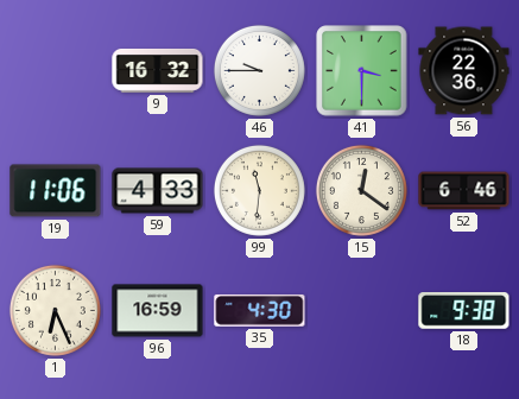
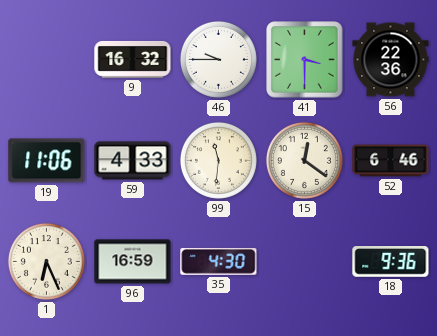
18: 9:38 -> 9:36
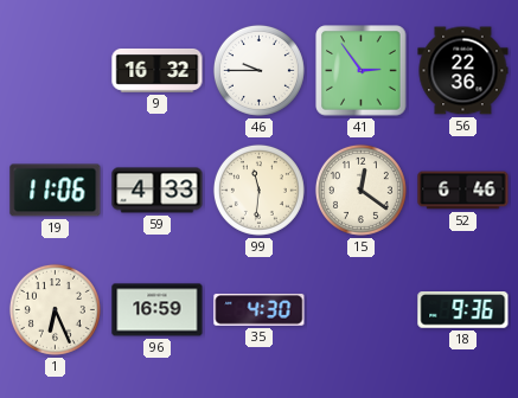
41: 3:30 -> 2:54
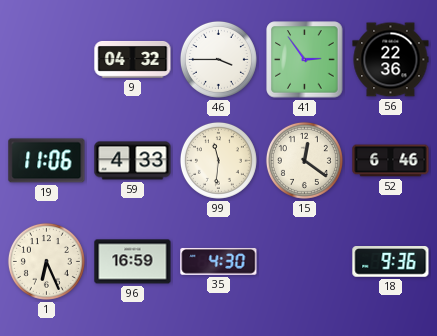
9: 16:32 -> 04:32
46: 9:45 -> 3:45
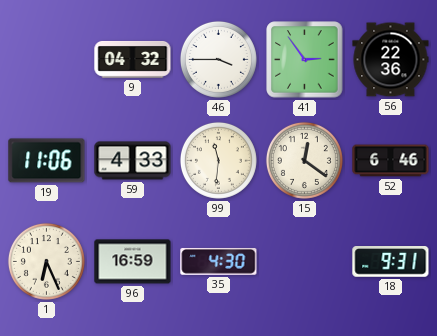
18: 9:36 -> 9:31
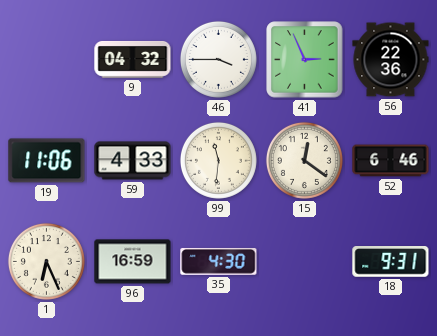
41: 2:54 -> 2:56
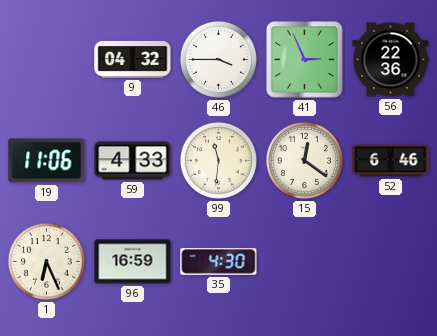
18: 9:31 -> none
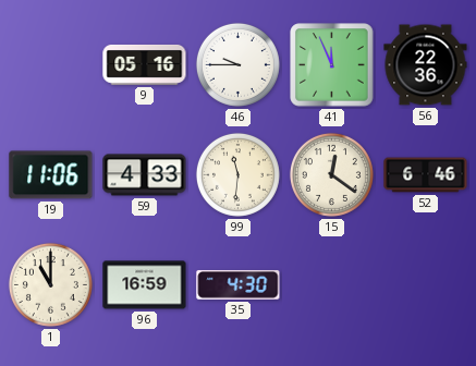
9: 04:32 -> 05:16
46: 3:45 -> 9:45
41: 2:56 -> 11:56
1: 6:26 -> 11:00
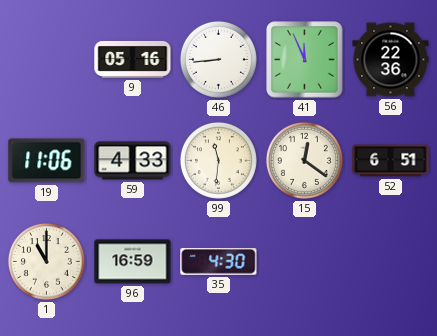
46: 9:45 -> 8:44
52: 6:46 -> 6:51
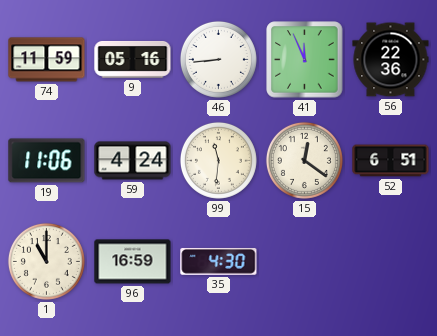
74: none -> 11:59
59: 4:33 -> 4:24
